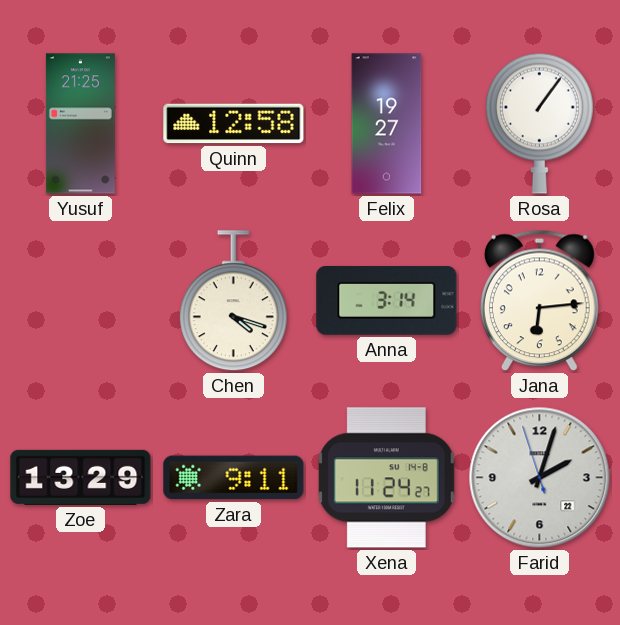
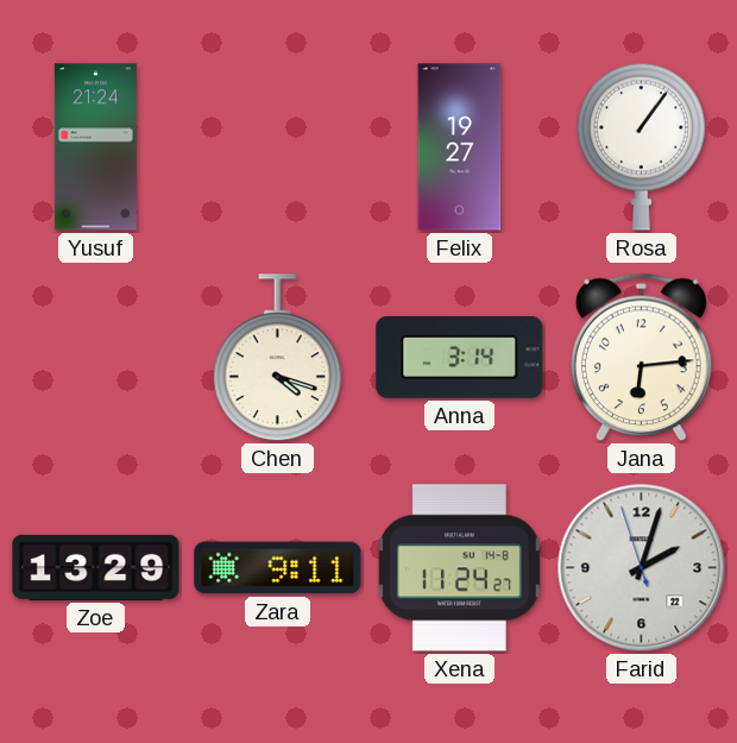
Yusuf: 21:25 -> 21:24
Quinn: 12:58 -> none
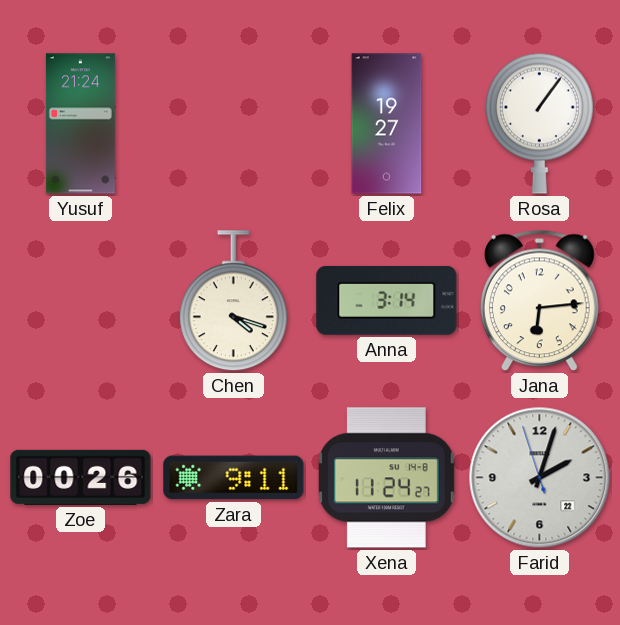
Zoe: 13:29 -> 00:26
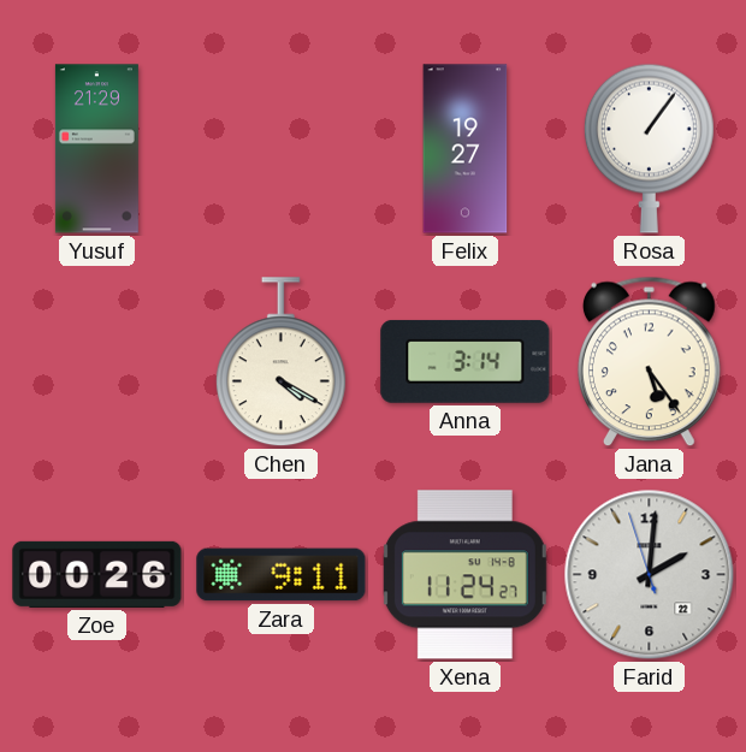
Yusuf: 21:24 -> 21:29
Chen: 4:18 -> 4:20
Jana: 6:14 -> 5:24
Farid: 2:02 -> 2:00
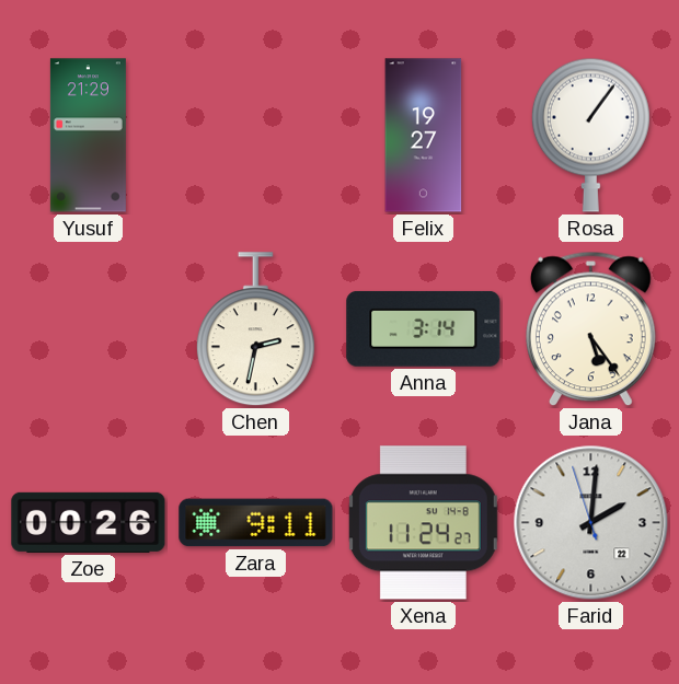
Chen: 4:20 -> 2:32
